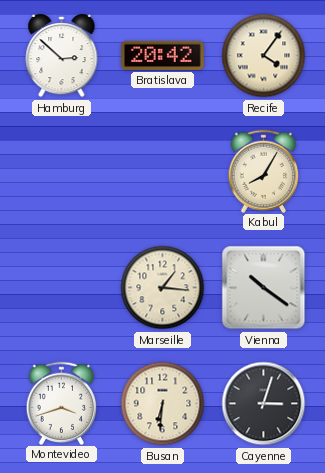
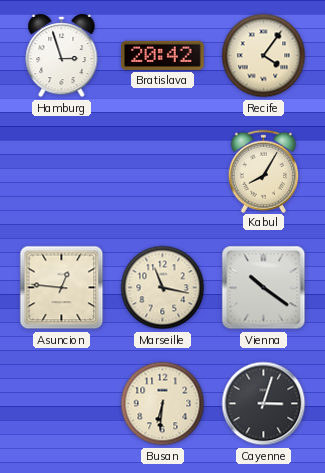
Hamburg: 2:52 -> 2:57
Asuncion: none -> 12:46
Marseille: 1:16 -> 11:17
Montevideo: 3:42 -> none
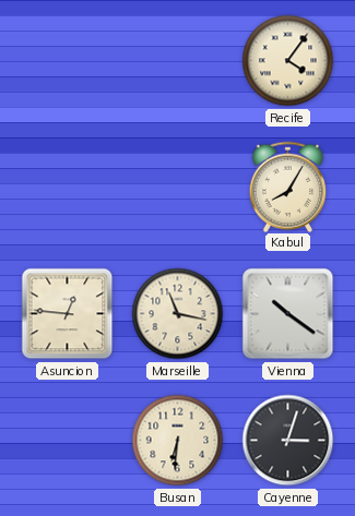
Hamburg: 2:57 -> none
Bratislava: 20:42 -> none
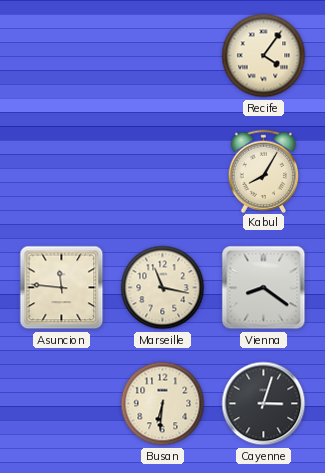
Asuncion: 12:46 -> 11:46
Vienna: 10:21 -> 8:21
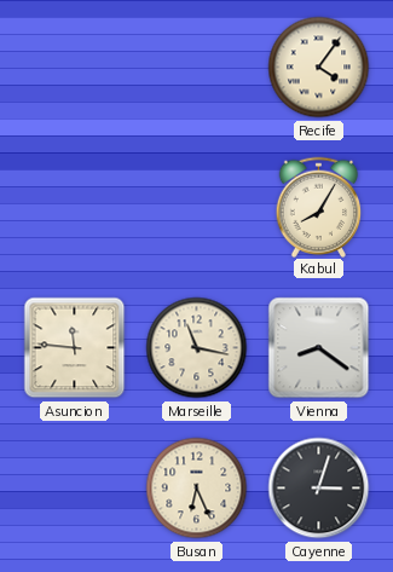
Busan: 6:31 -> 6:26
